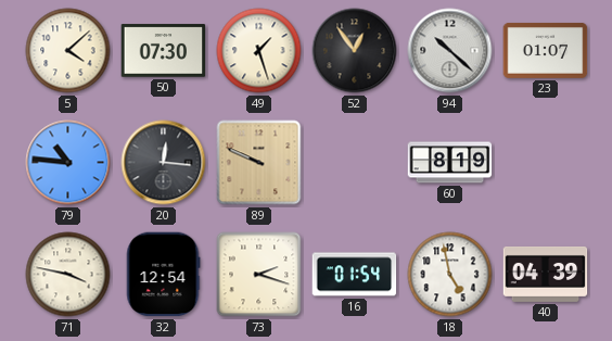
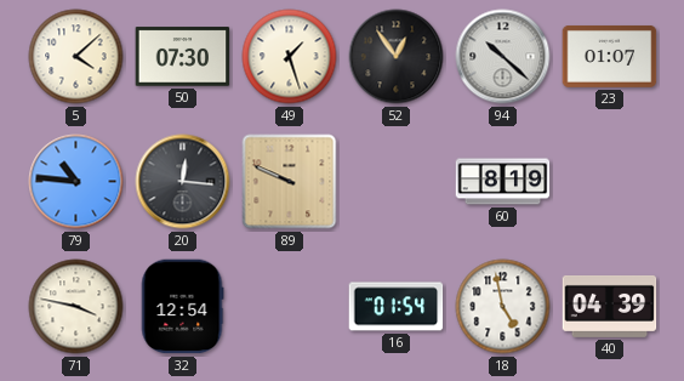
73: 2:18 -> none
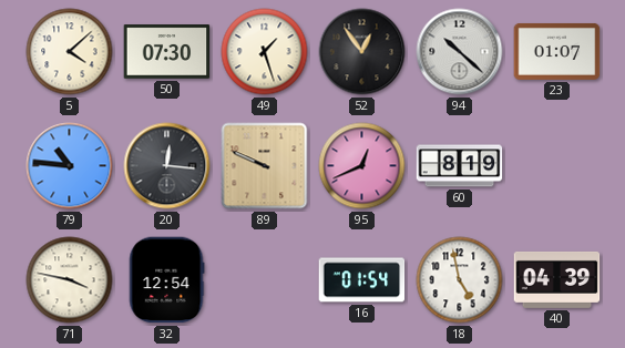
95: none -> 12:41
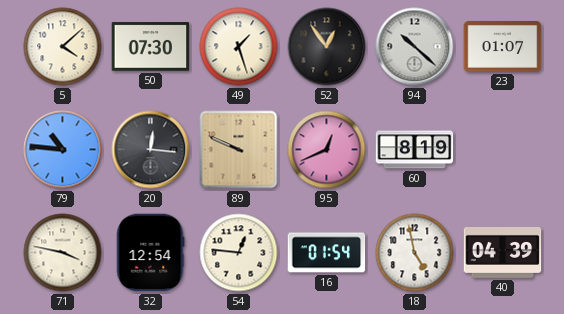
54: none -> 12:46
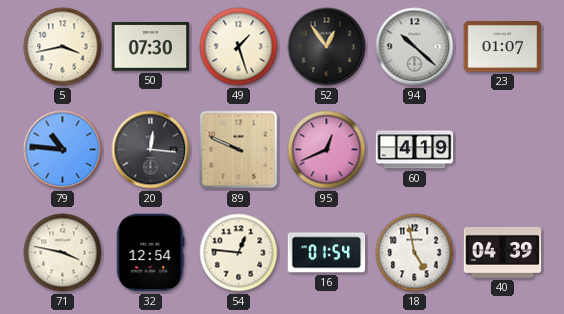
5: 4:08 -> 3:43
60: 8:19 -> 4:19
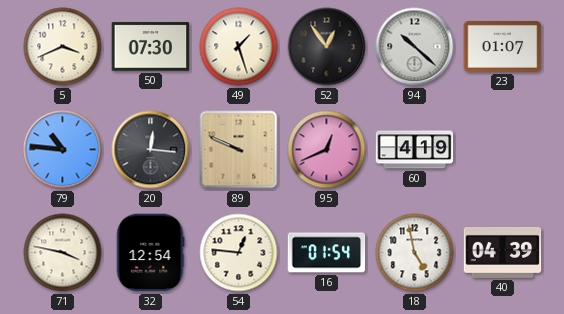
5: 3:43 -> 3:41
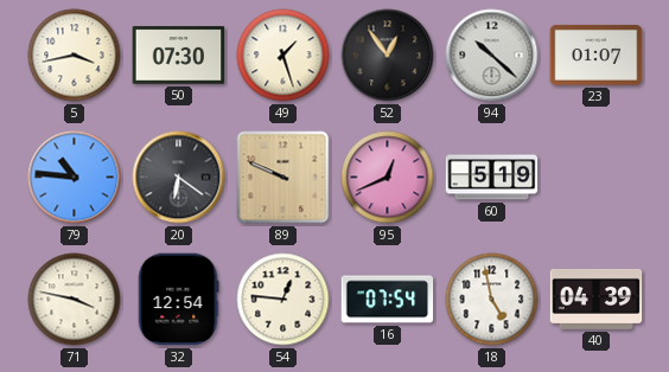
5: 3:41 -> 3:43
20: 12:16 -> 6:21
60: 4:19 -> 5:19
16: 01:54 -> 07:54
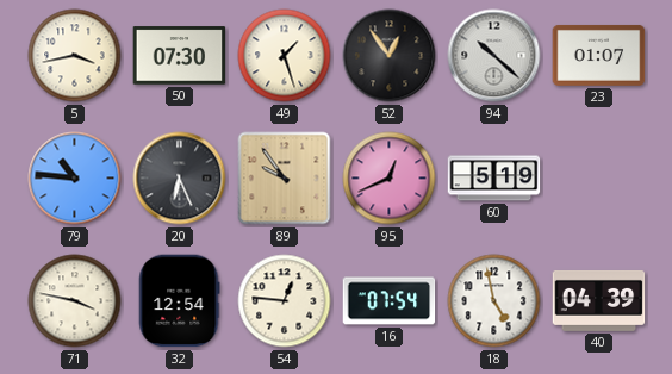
20: 6:21 -> 6:26
89: 9:49 -> 9:54
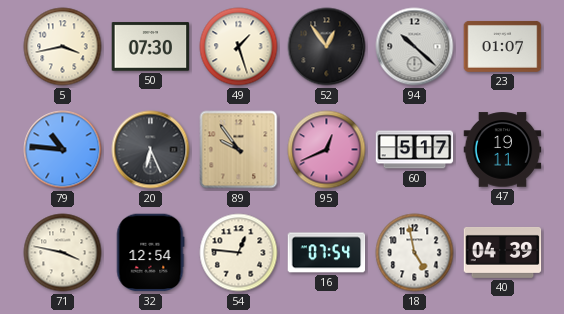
60: 5:19 -> 5:17
47: none -> 19:11
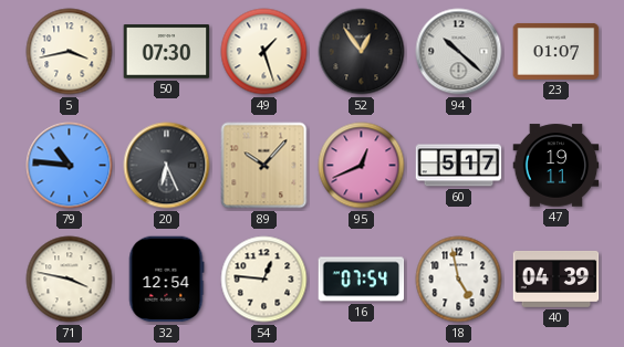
89: 9:54 -> 10:07
